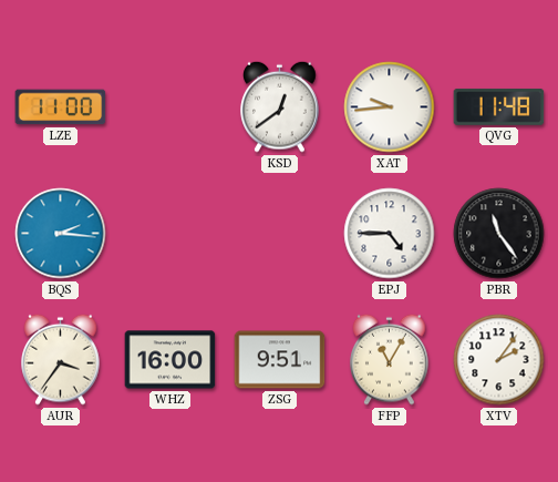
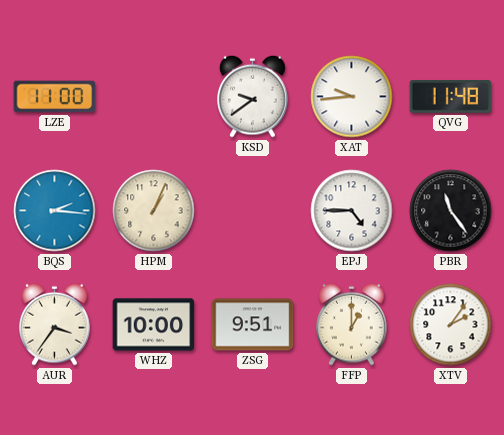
KSD: 12:39 -> 9:39
HPM: none -> 1:04
WHZ: 16:00 -> 10:00
FFP: 11:05 -> 1:00
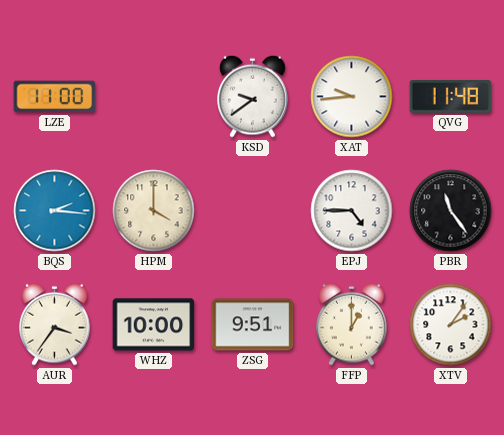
HPM: 1:04 -> 4:00
